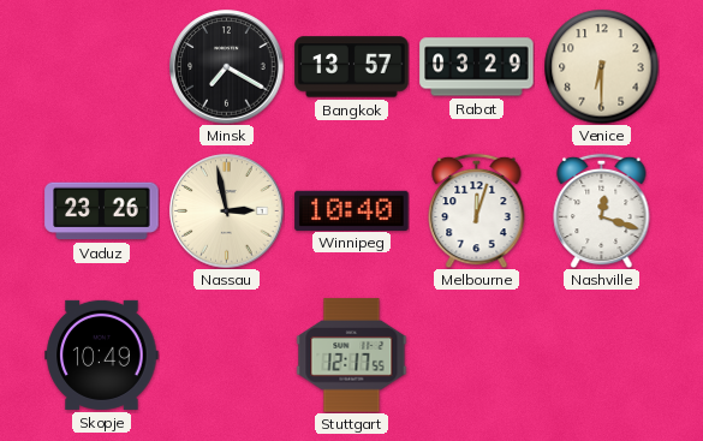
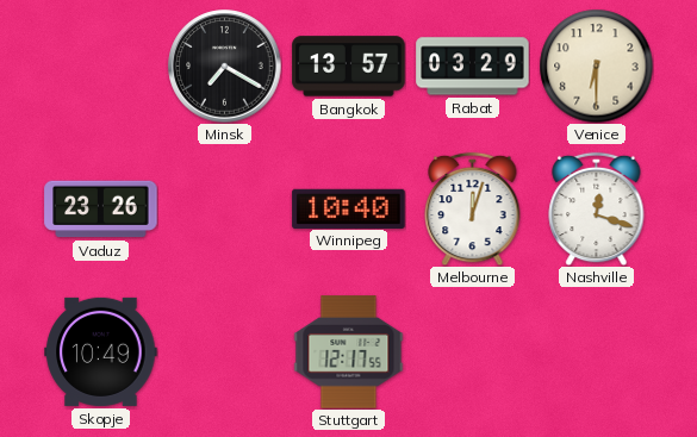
Nassau: 2:58 -> none
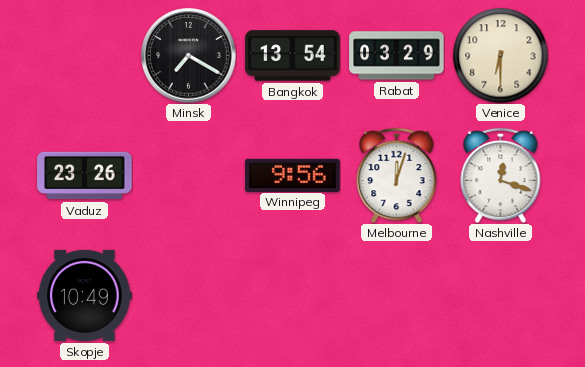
Bangkok: 13:57 -> 13:54
Winnipeg: 10:40 -> 9:56
Stuttgart: 12:17 -> none
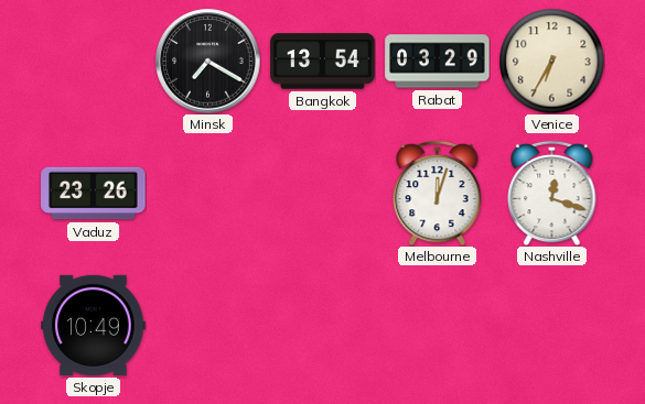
Venice: 6:30 -> 6:35
Winnipeg: 9:56 -> none
